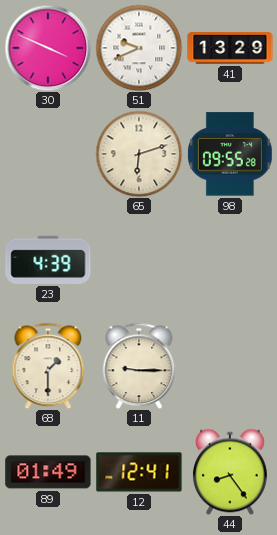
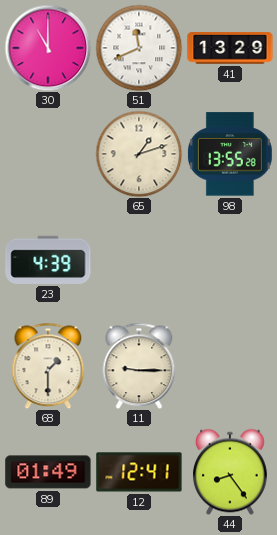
30: 3:49 -> 11:00
51: 9:41 -> 11:41
65: 6:12 -> 1:12
98: 09:55 -> 13:55
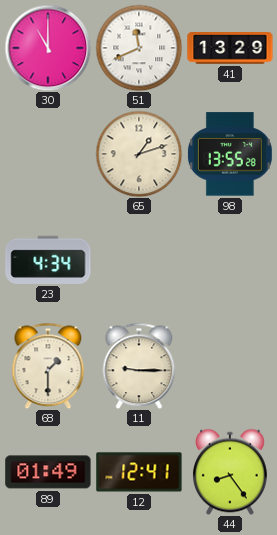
23: 4:39 -> 4:34
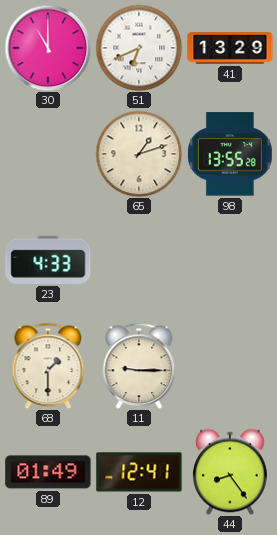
51: 11:41 -> 6:41
23: 4:34 -> 4:33
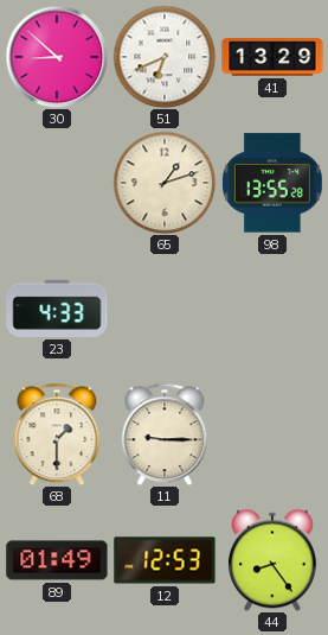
30: 11:00 -> 8:52
12: 12:41 -> 12:53
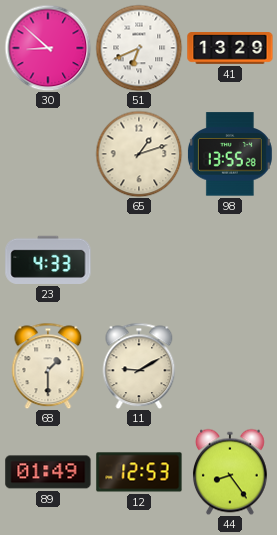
11: 9:15 -> 9:10
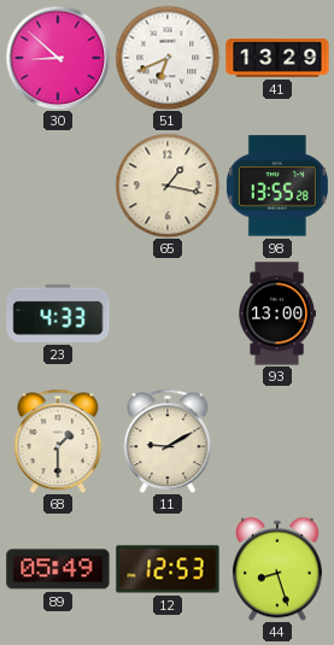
65: 1:12 -> 1:17
93: none -> 13:00
89: 01:49 -> 05:49
44: 8:24 -> 8:27
